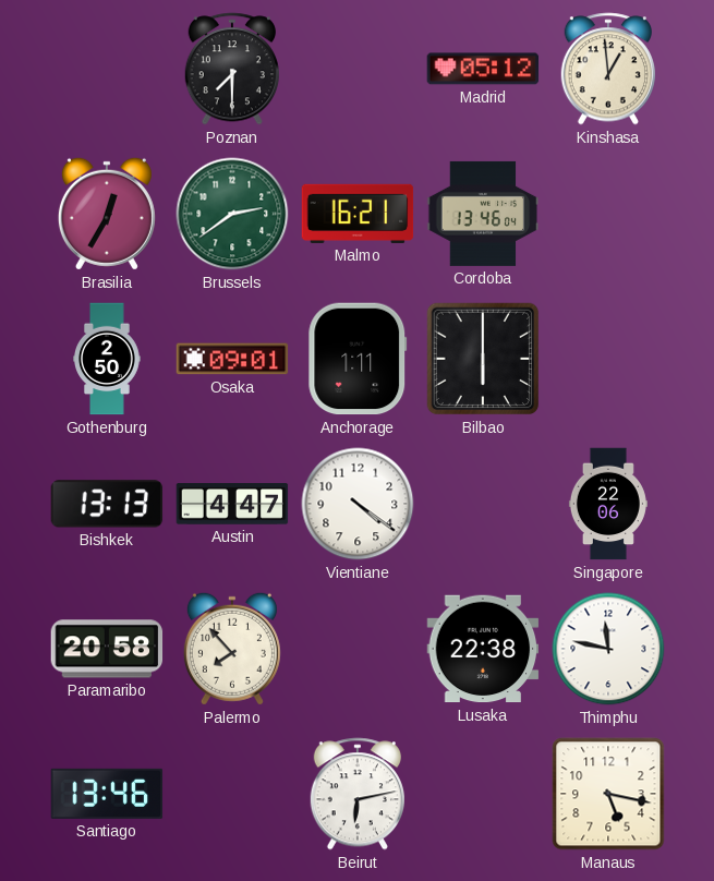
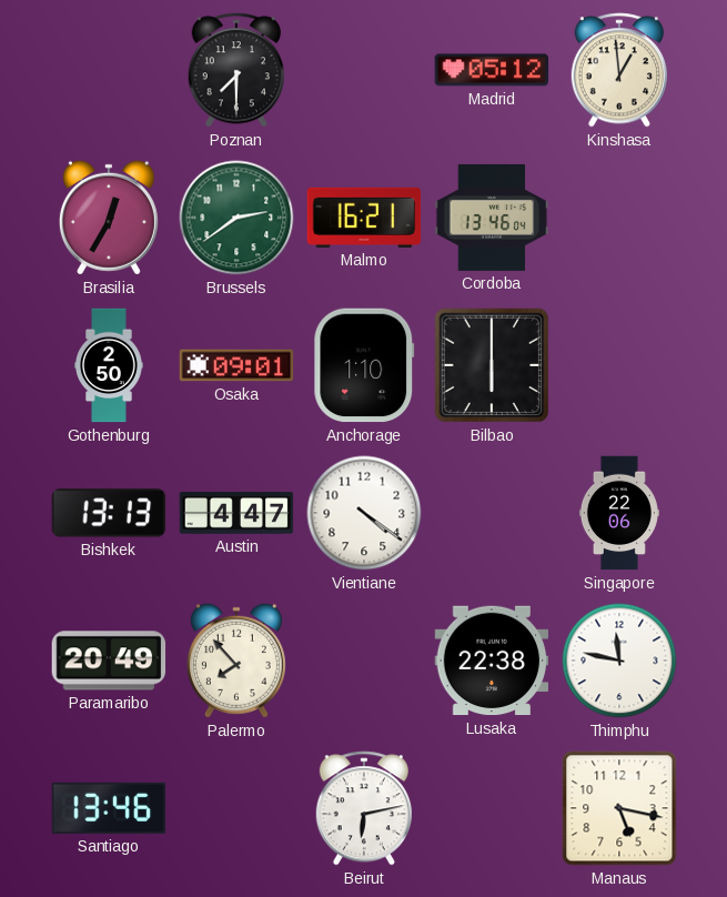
Anchorage: 1:11 -> 1:10
Paramaribo: 20:58 -> 20:49
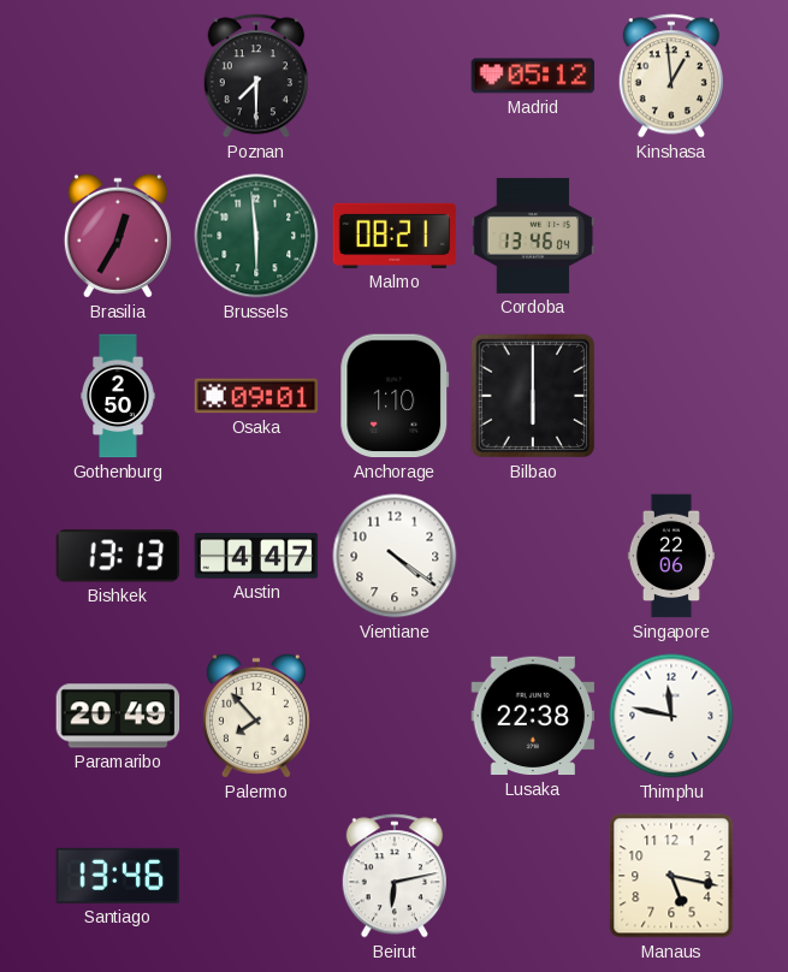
Brussels: 2:39 -> 5:59
Malmo: 16:21 -> 08:21
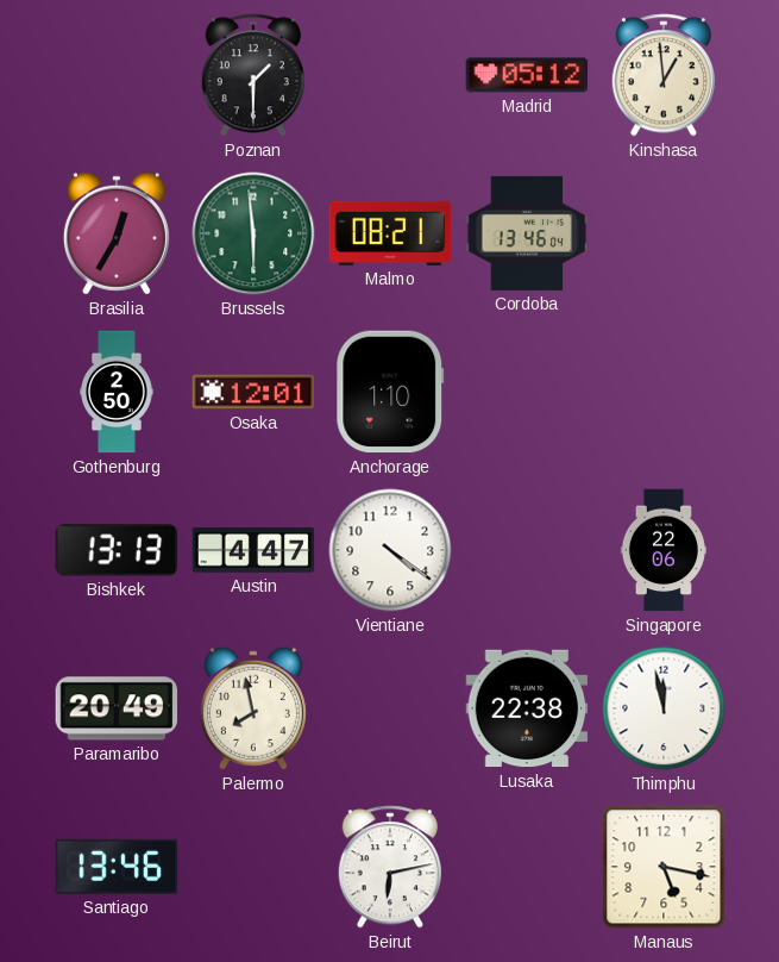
Poznan: 7:30 -> 1:30
Osaka: 09:01 -> 12:01
Bilbao: 6:00 -> none
Palermo: 7:53 -> 7:58
Thimphu: 11:47 -> 11:58
